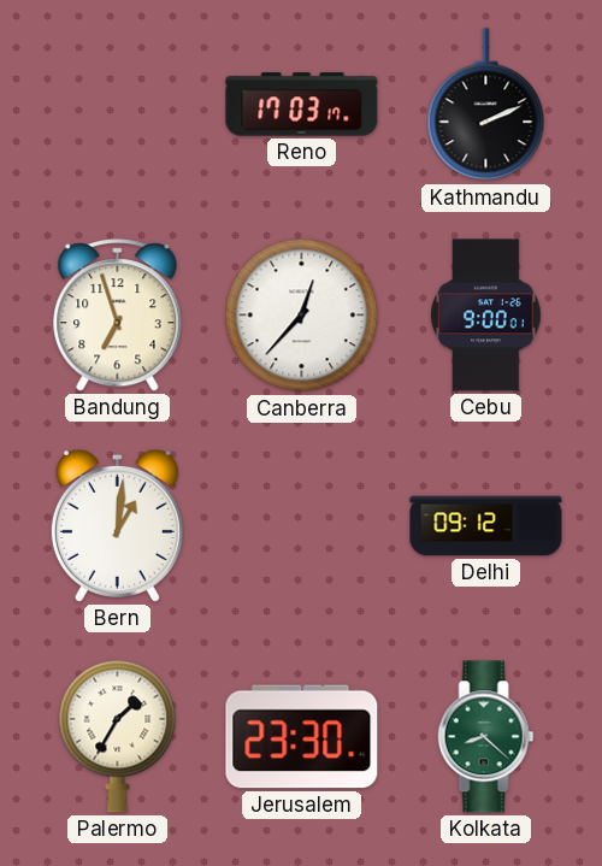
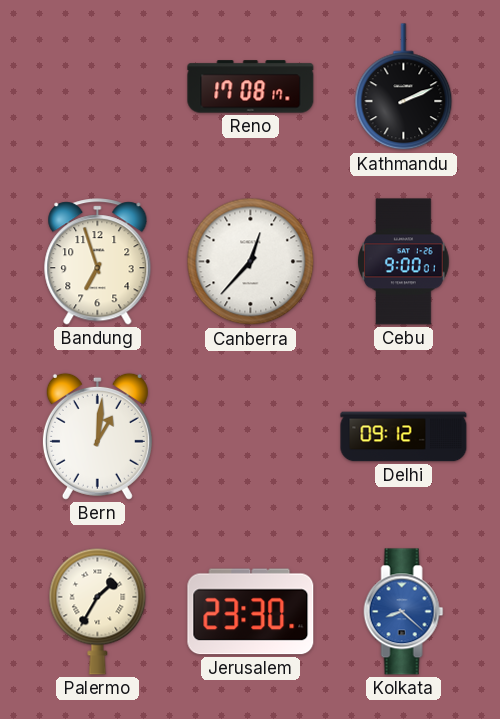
Reno: 17:03 -> 17:08
Kolkata dial: green -> blue
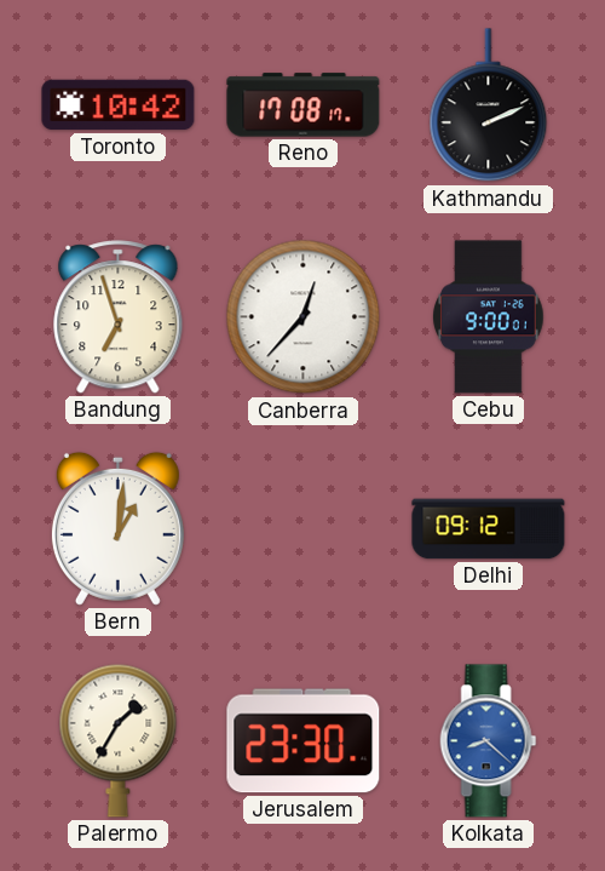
Toronto: none -> 10:42
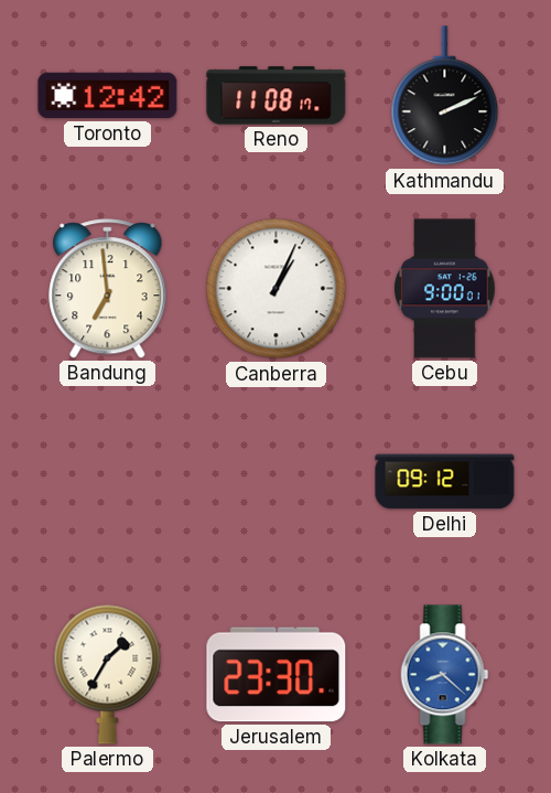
Toronto: 10:42 -> 12:42
Reno: 17:08 -> 11:08
Bandung: 6:57 -> 6:59
Canberra: 12:37 -> 1:04
Bern: 1:01 -> none
